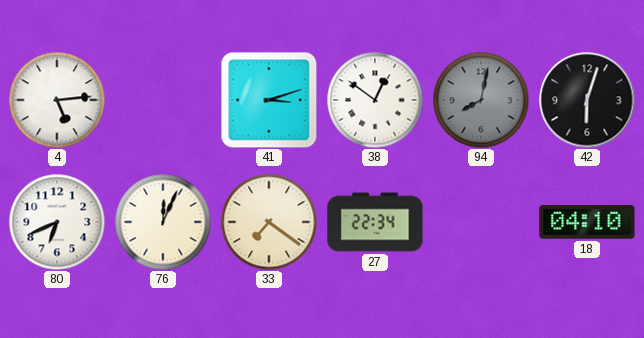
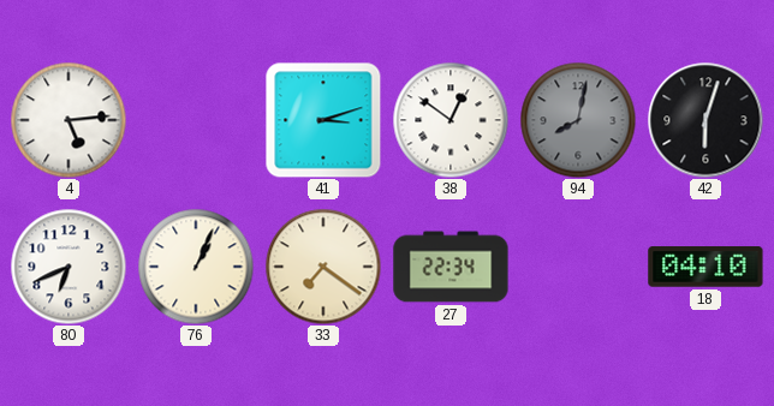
76: 12:04 -> 1:04
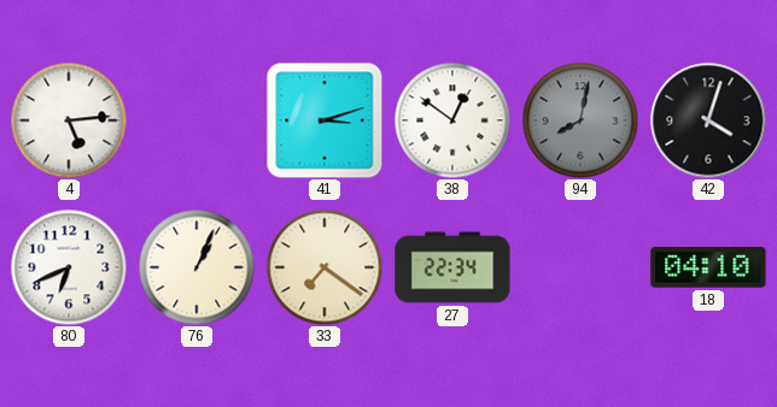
42: 6:03 -> 4:03
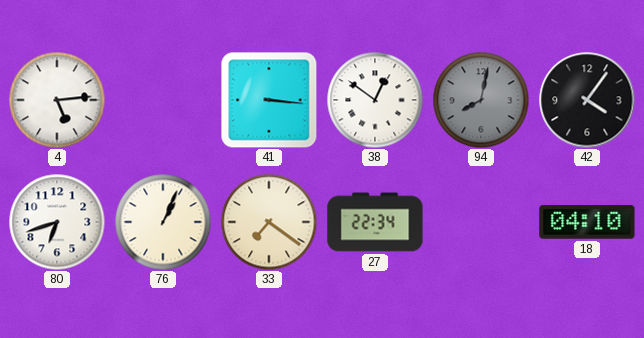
41: 3:12 -> 3:16
42: 4:03 -> 4:06
80: 6:41 -> 6:42
